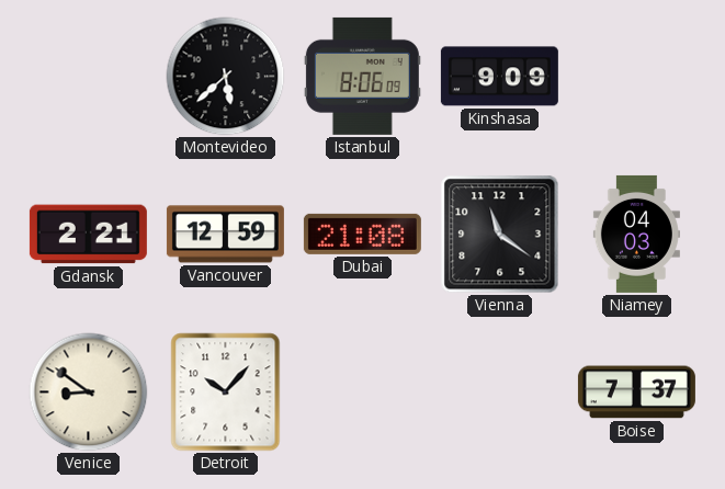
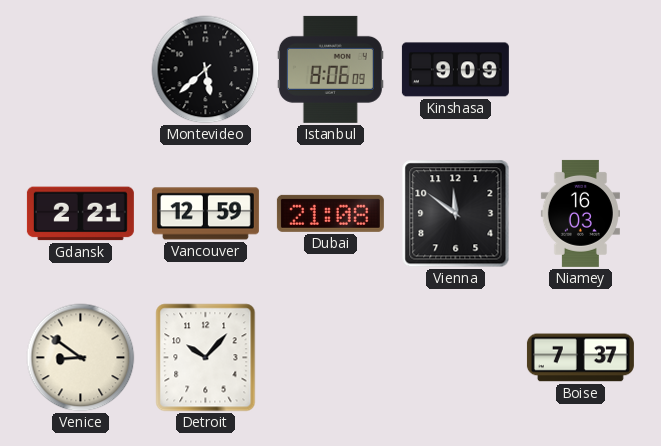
Vienna: 11:21 -> 11:51
Niamey: 04:03 -> 16:03
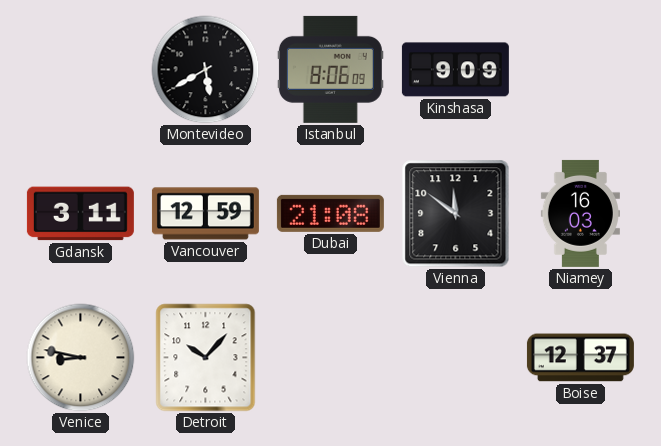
Montevideo: 5:38 -> 5:40
Gdansk: 2:21 -> 3:11
Venice: 8:51 -> 8:47
Boise: 7:37 -> 12:37
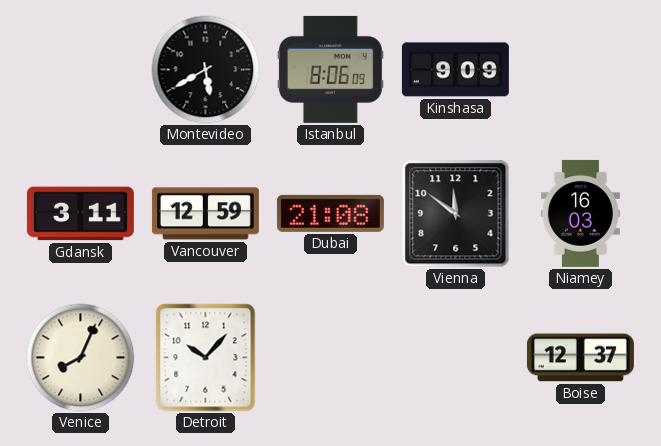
Venice: 8:47 -> 8:04
